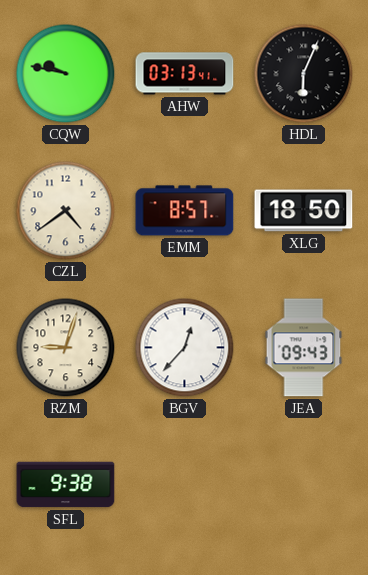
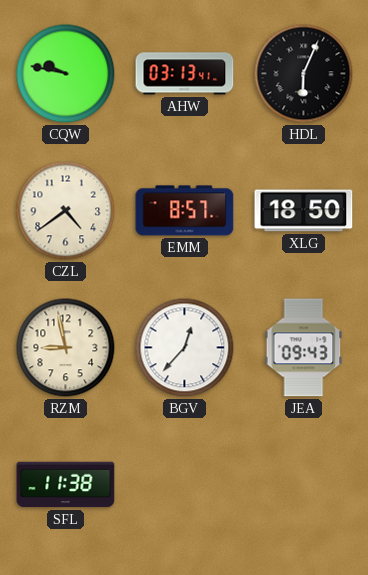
RZM: 9:03 -> 8:58
SFL: 9:38 -> 11:38
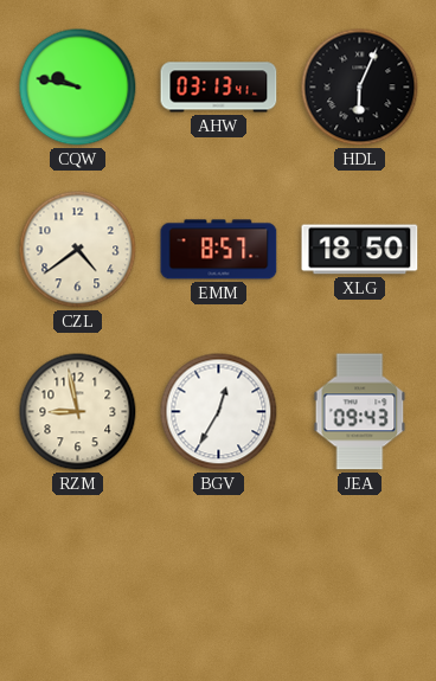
BGV: 12:37 -> 12:35
SFL: 11:38 -> none
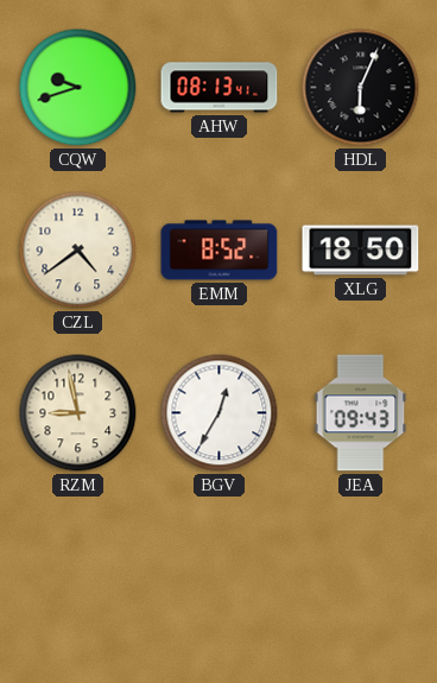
CQW: 9:47 -> 9:42
AHW: 03:13 -> 08:13
EMM: 8:57 -> 8:52
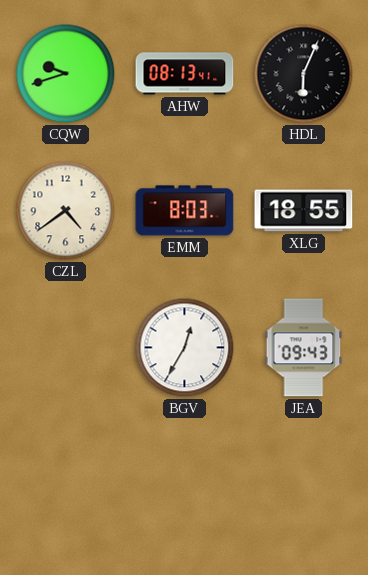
EMM: 8:52 -> 8:03
XLG: 18:50 -> 18:55
RZM: 8:58 -> none
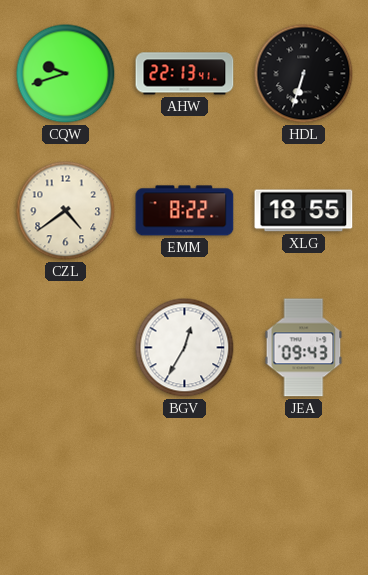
AHW: 08:13 -> 22:13
HDL: 6:04 -> 6:33
EMM: 8:03 -> 8:22
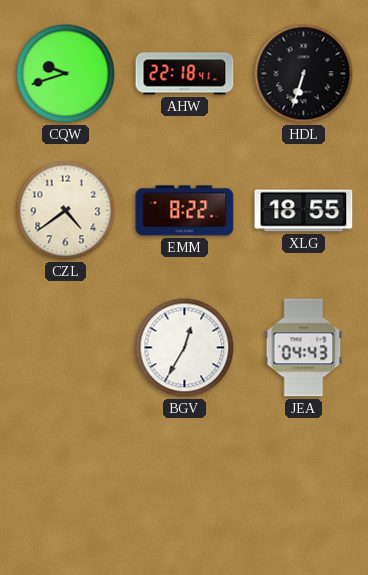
AHW: 22:13 -> 22:18
JEA: 09:43 -> 04:43
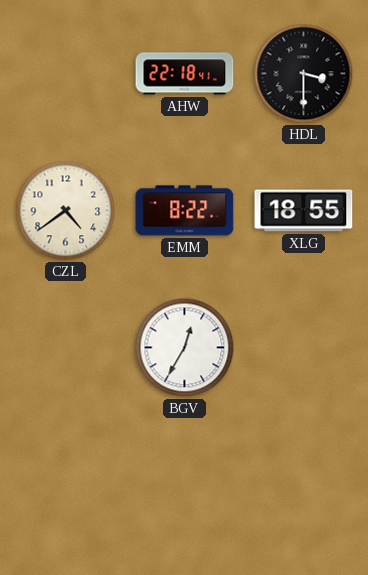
CQW: 9:42 -> none
HDL: 6:33 -> 3:30
JEA: 04:43 -> none
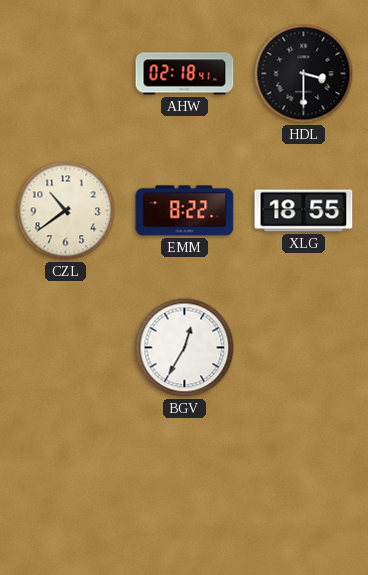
AHW: 22:18 -> 02:18
CZL: 4:39 -> 10:39
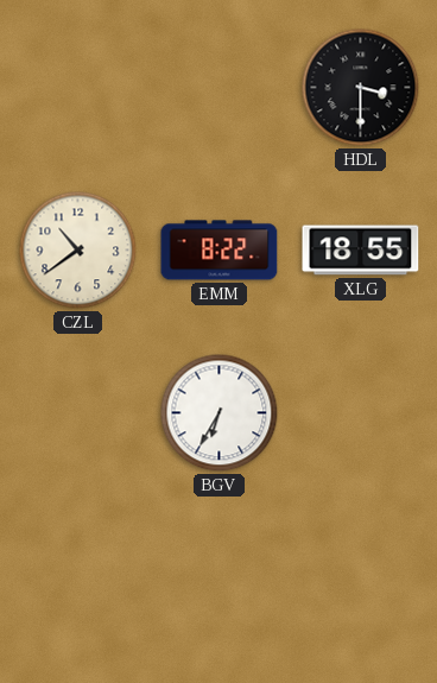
AHW: 02:18 -> none
BGV: 12:35 -> 6:35
